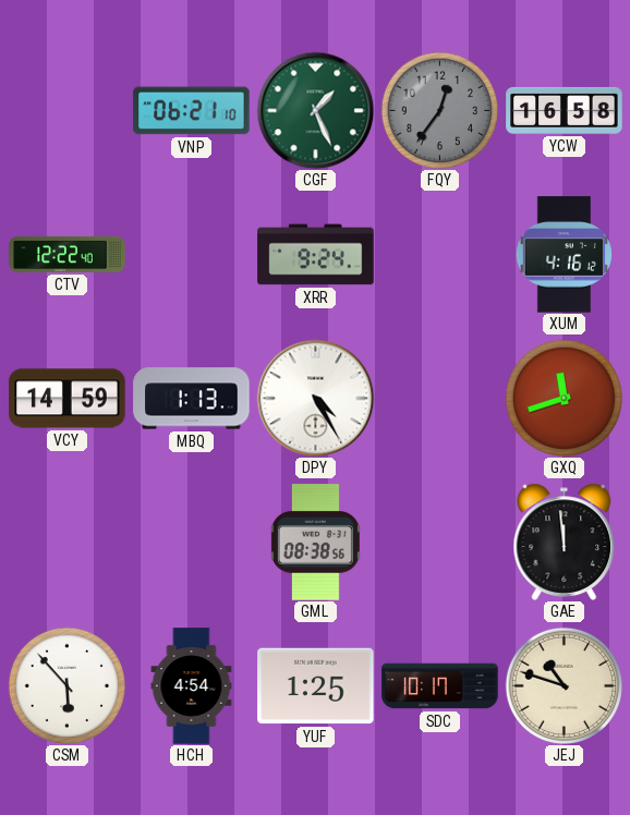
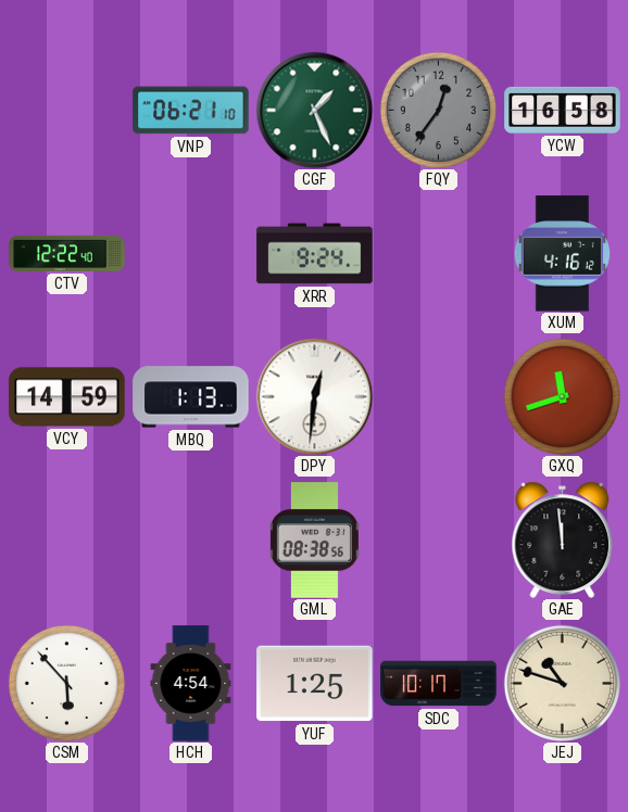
DPY: 4:25 -> 12:31
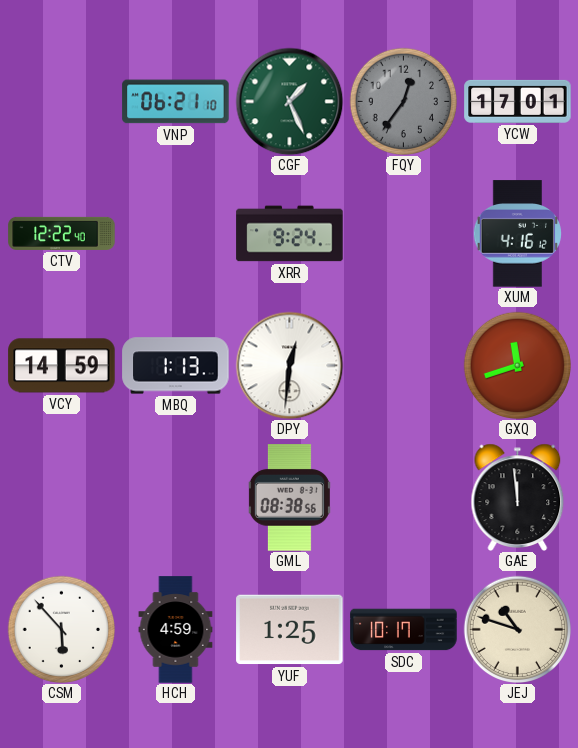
YCW: 16:58 -> 17:01
HCH: 4:54 -> 4:59
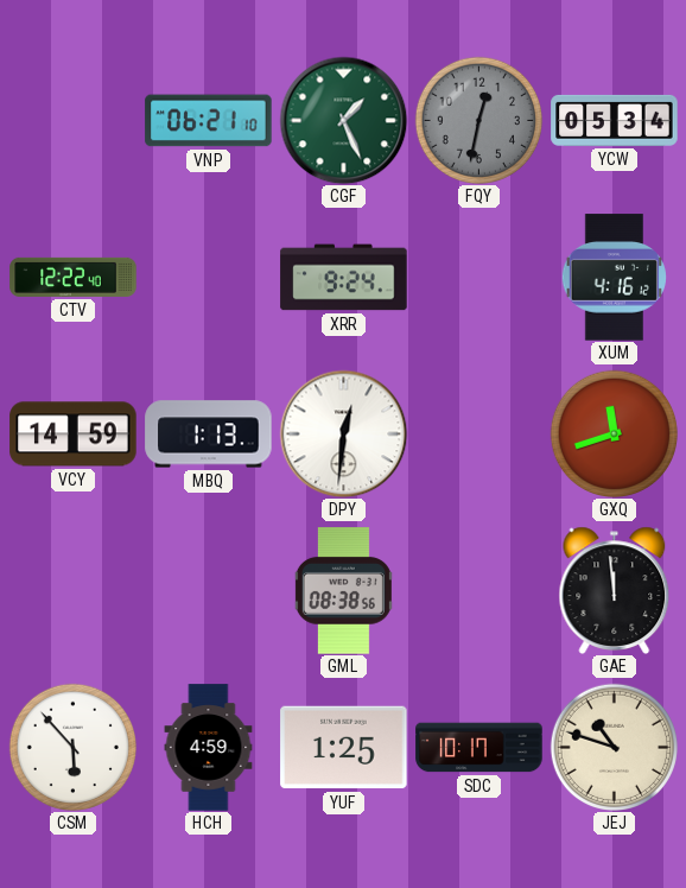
FQY: 12:36 -> 12:32
YCW: 17:01 -> 05:34
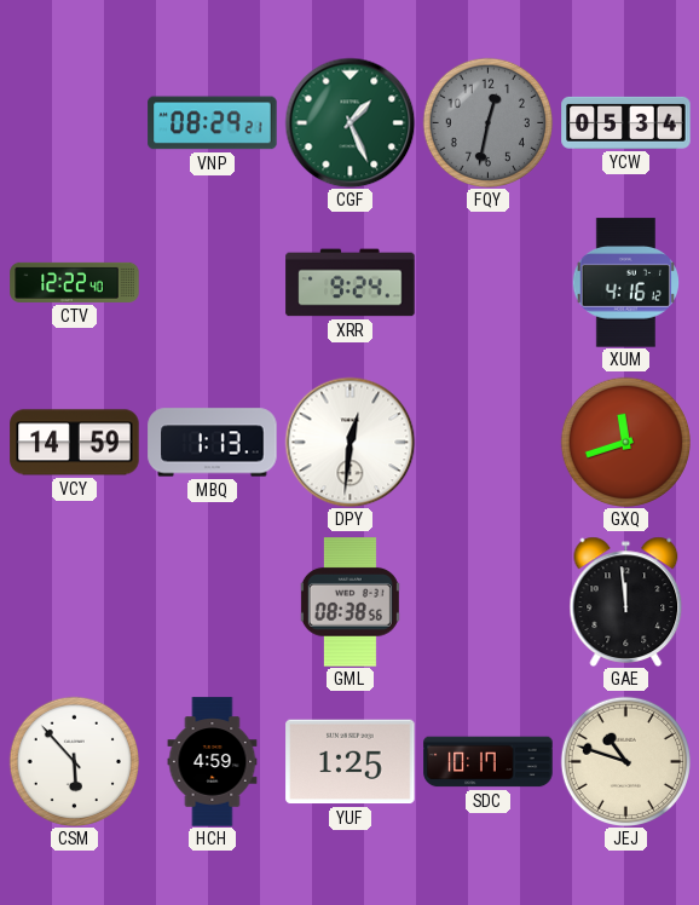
VNP: 06:21 -> 08:29
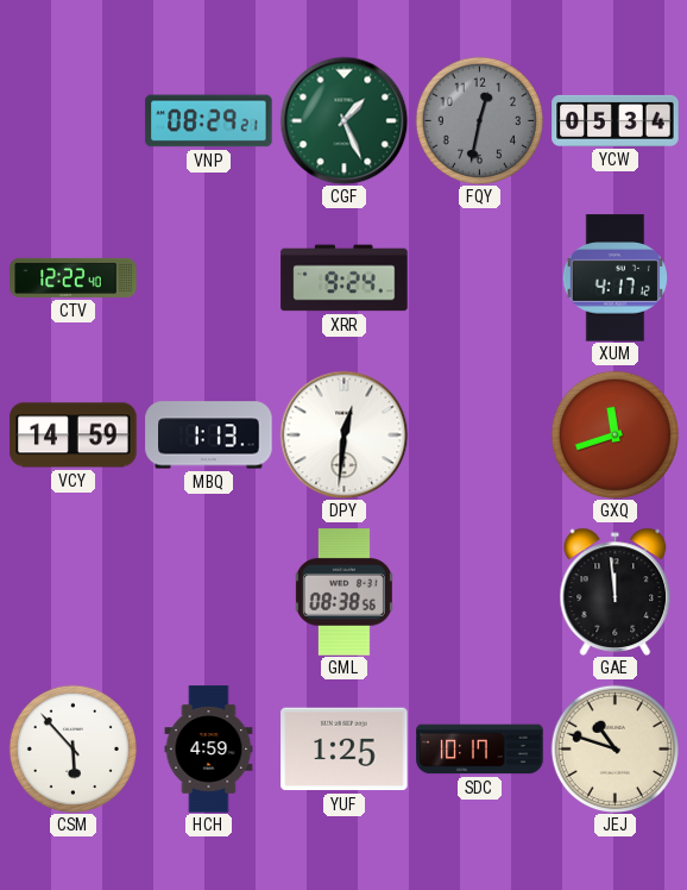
XUM: 4:16 -> 4:17
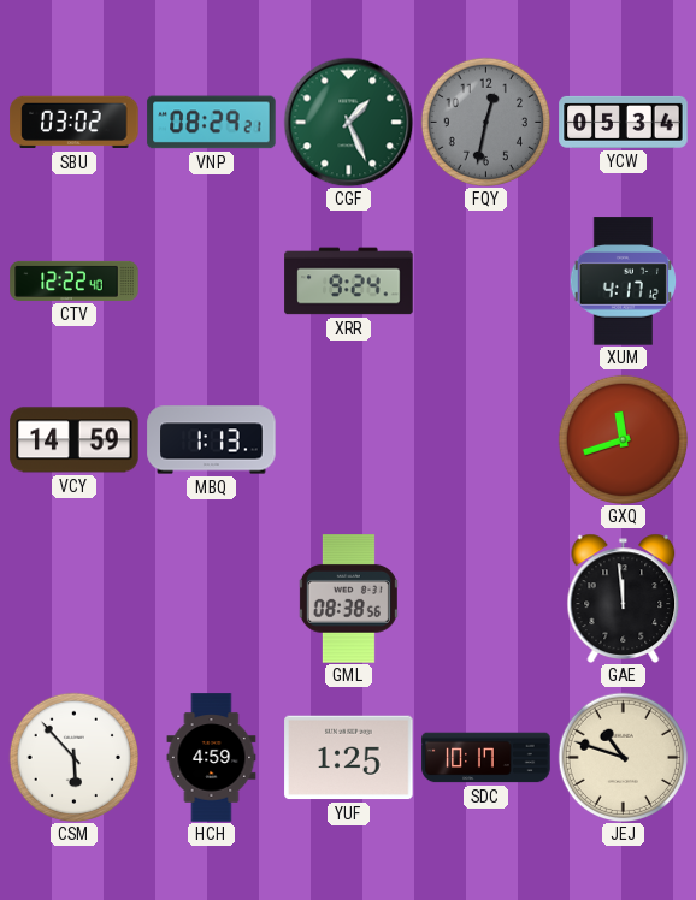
SBU: none -> 03:02
DPY: 12:31 -> none
